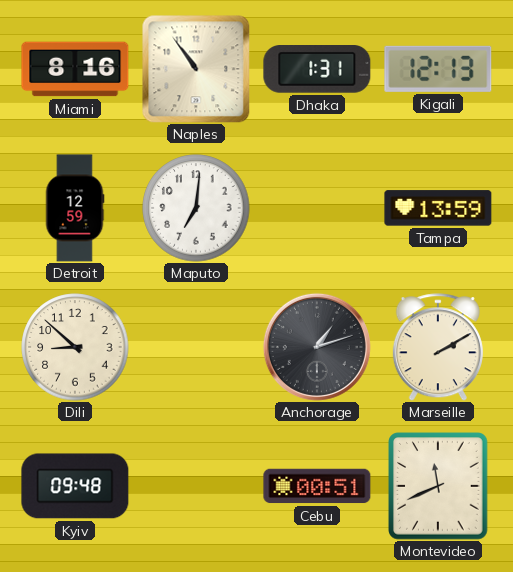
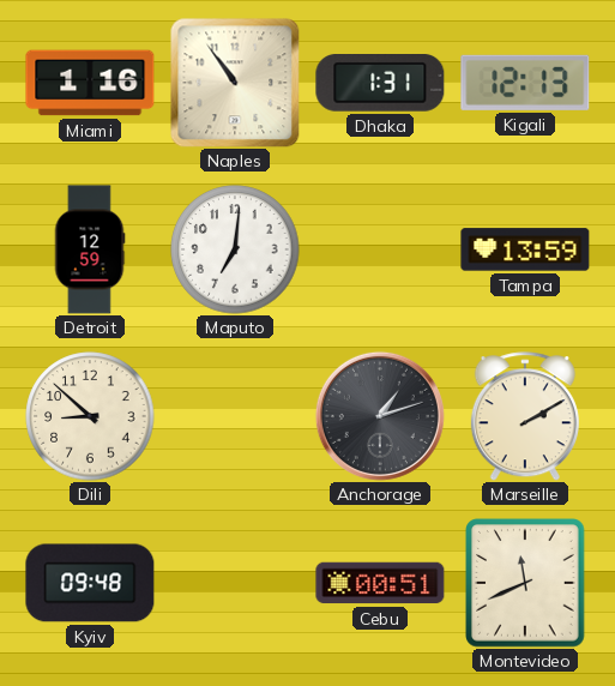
Miami: 8:16 -> 1:16
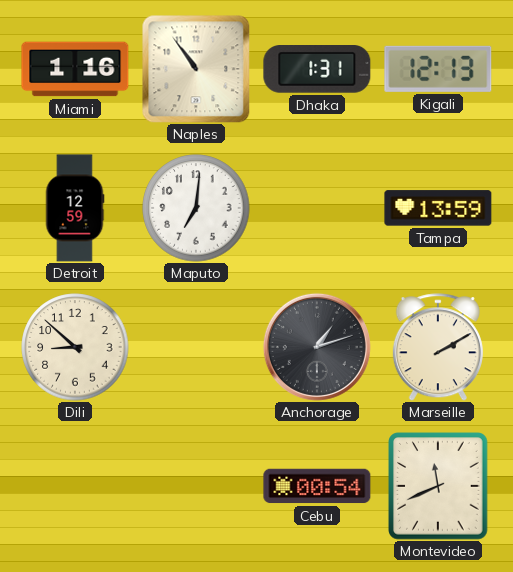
Kyiv: 09:48 -> none
Cebu: 00:51 -> 00:54
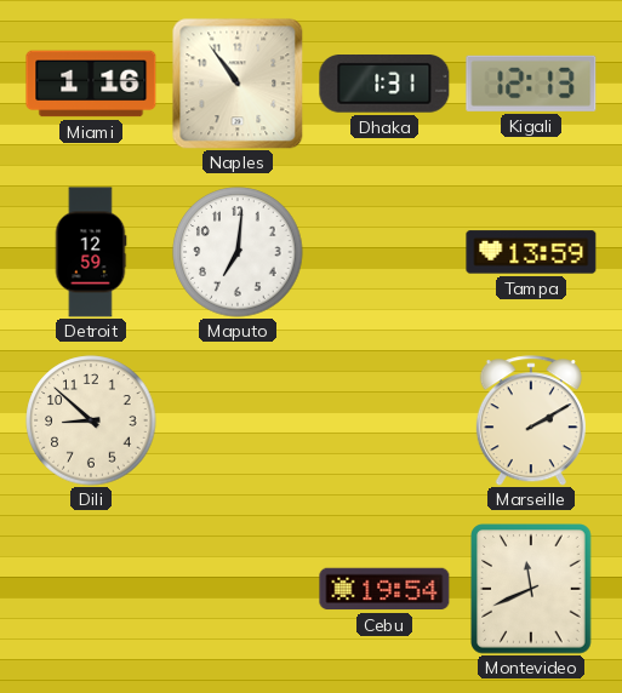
Anchorage: 1:12 -> none
Cebu: 00:54 -> 19:54
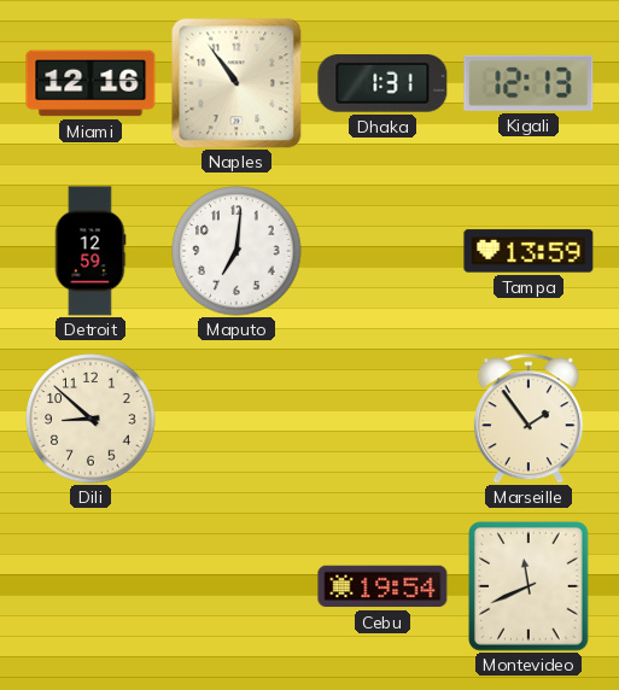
Miami: 1:16 -> 12:16
Marseille: 2:10 -> 1:54
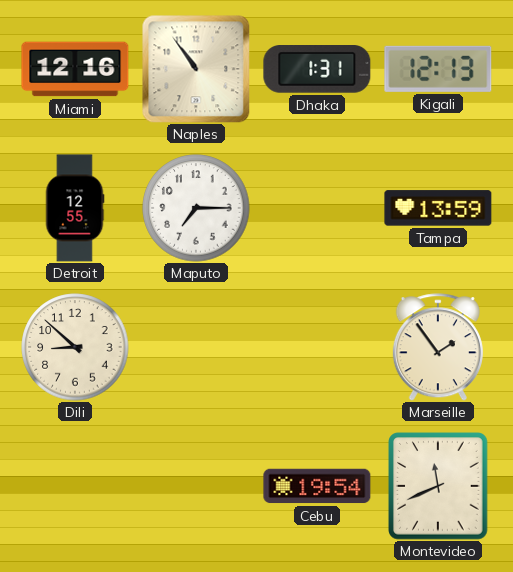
Detroit: 12:59 -> 12:55
Maputo: 7:01 -> 7:15
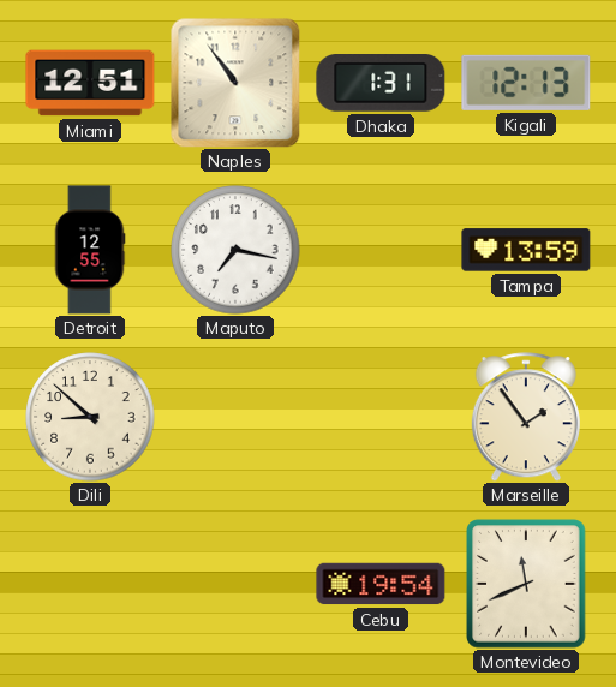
Miami: 12:16 -> 12:51
Maputo: 7:15 -> 7:17
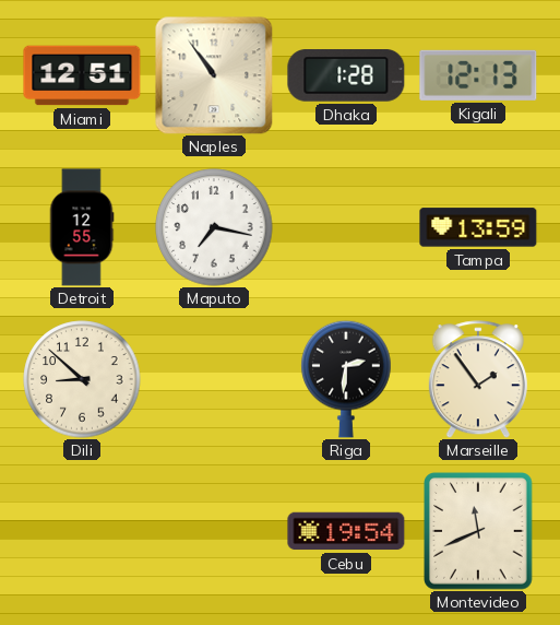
Dhaka: 1:31 -> 1:28
Riga: none -> 2:31
